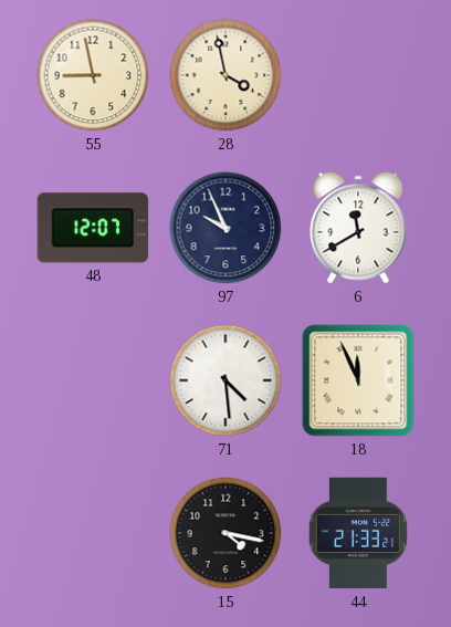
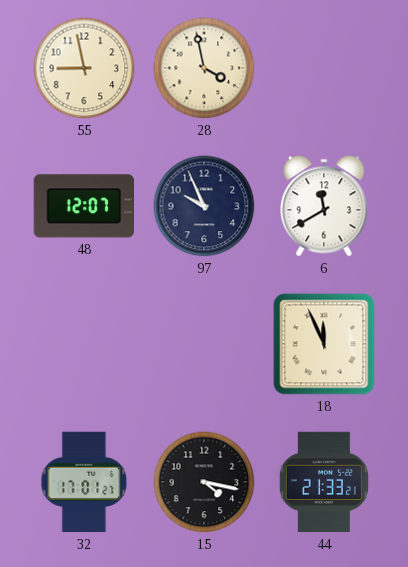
71: 4:29 -> none
32: none -> 17:01
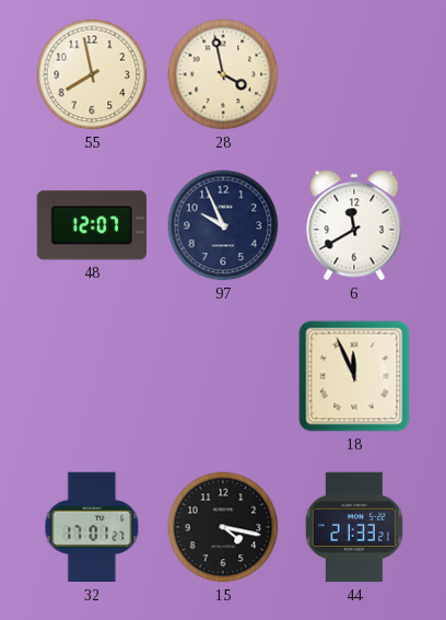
55: 8:58 -> 7:58
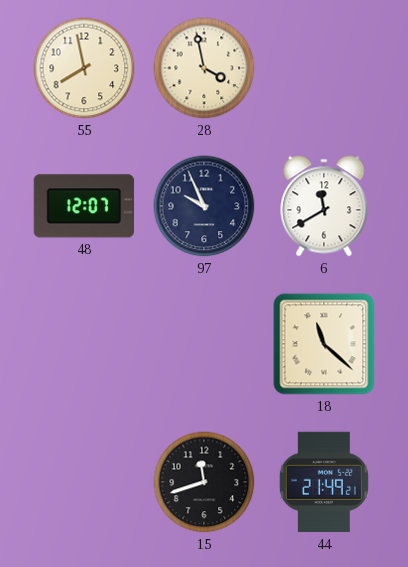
18: 11:56 -> 11:22
32: 17:01 -> none
15: 4:17 -> 11:42
44: 21:33 -> 21:49
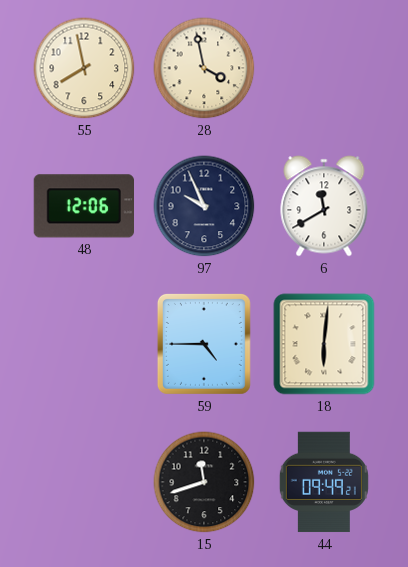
48: 12:07 -> 12:06
59: none -> 4:45
18: 11:22 -> 6:01
44: 21:49 -> 09:49
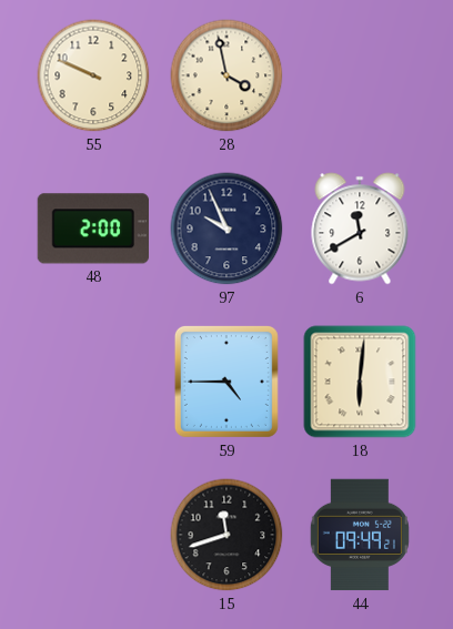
55: 7:58 -> 9:49
48: 12:06 -> 2:00
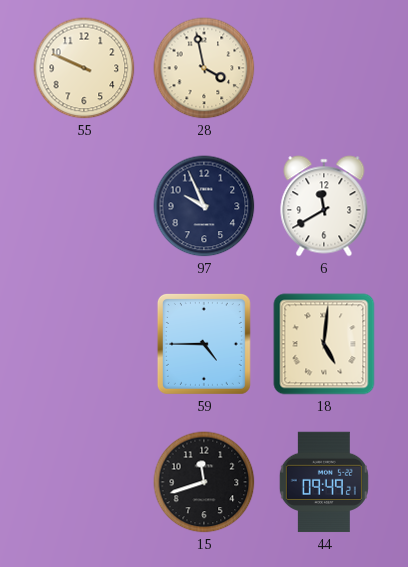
48: 2:00 -> none
18: 6:01 -> 5:01
